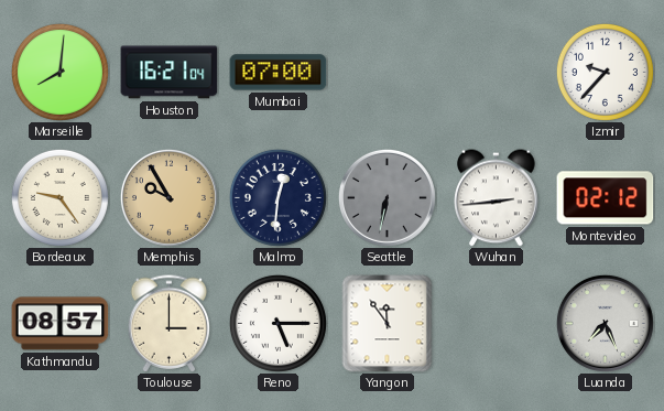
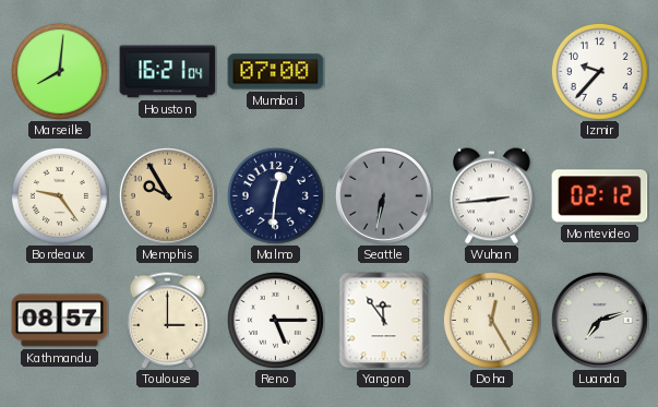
Doha: none -> 12:25
Luanda: 7:26 -> 7:12
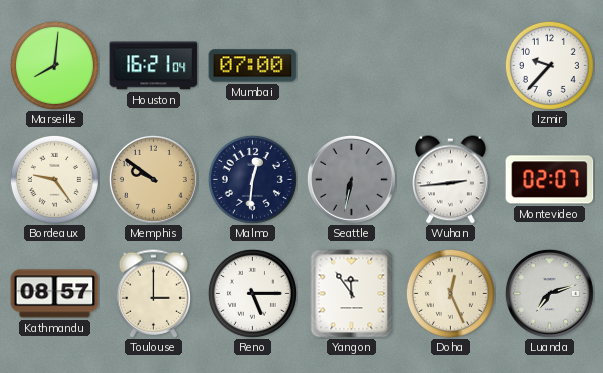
Memphis: 9:55 -> 9:51
Montevideo: 02:12 -> 02:07
Doha: 12:25 -> 12:26
